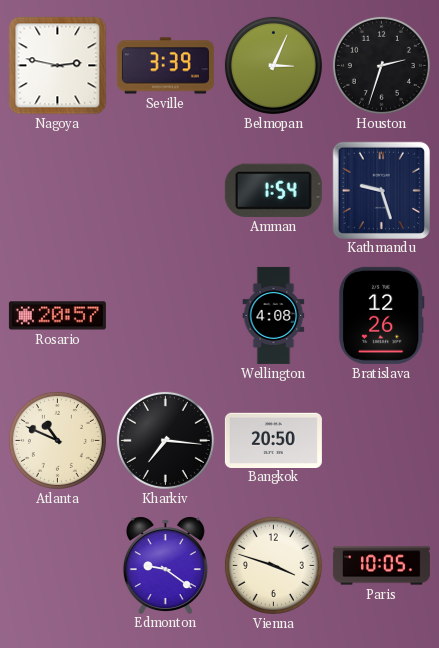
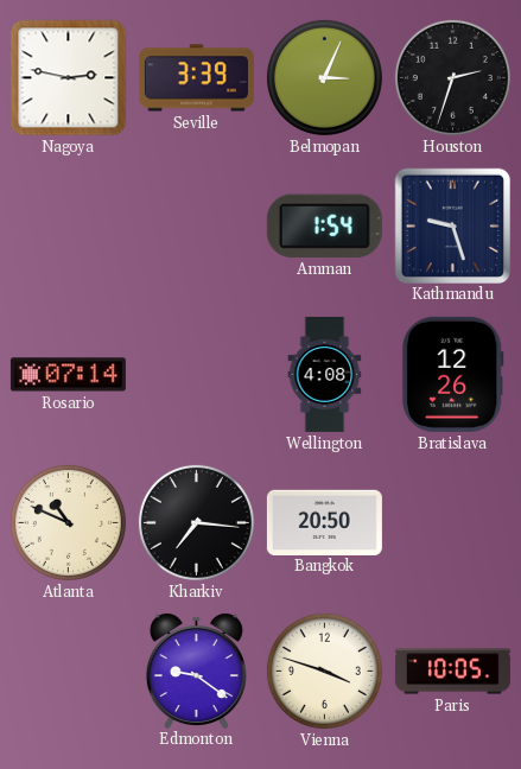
Rosario: 20:57 -> 07:14
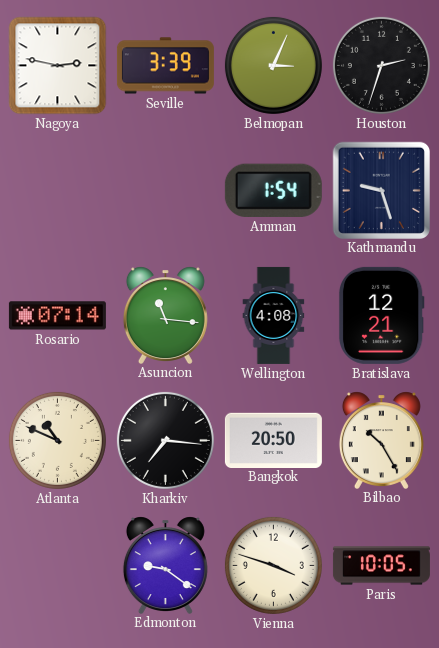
Asuncion: none -> 11:16
Bratislava: 12:26 -> 12:21
Bilbao: none -> 10:25
